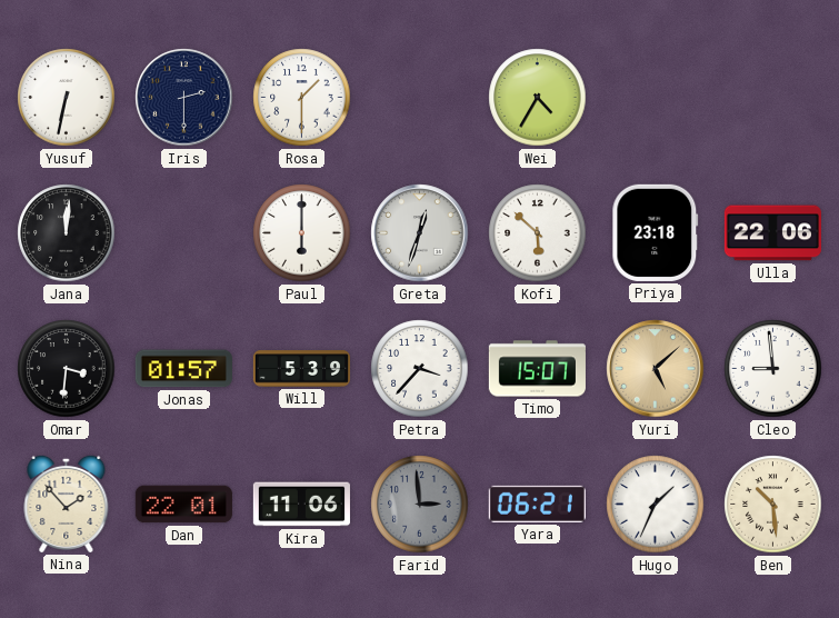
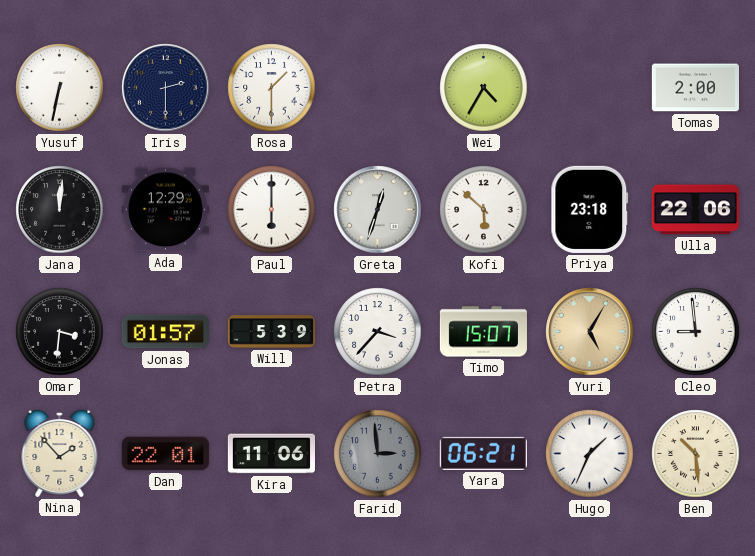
Tomas: none -> 2:00
Ada: none -> 12:29
Yuri: 5:08 -> 5:05
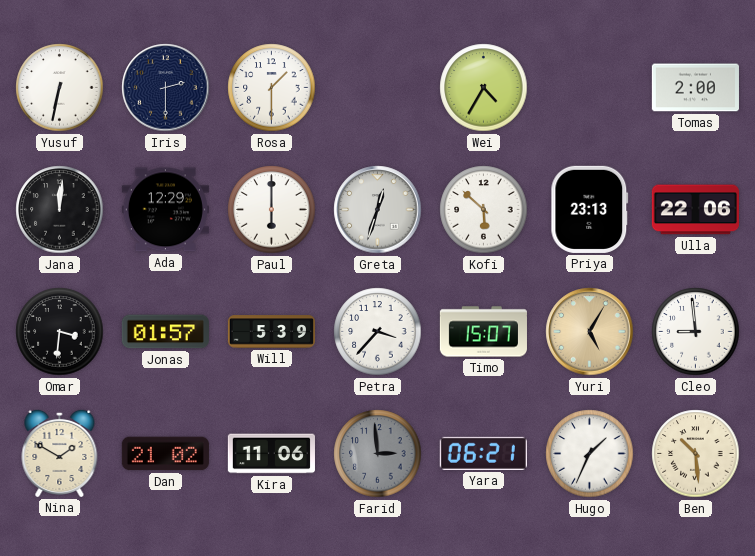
Priya: 23:18 -> 23:13
Nina: 1:53 -> 1:50
Dan: 22:01 -> 21:02
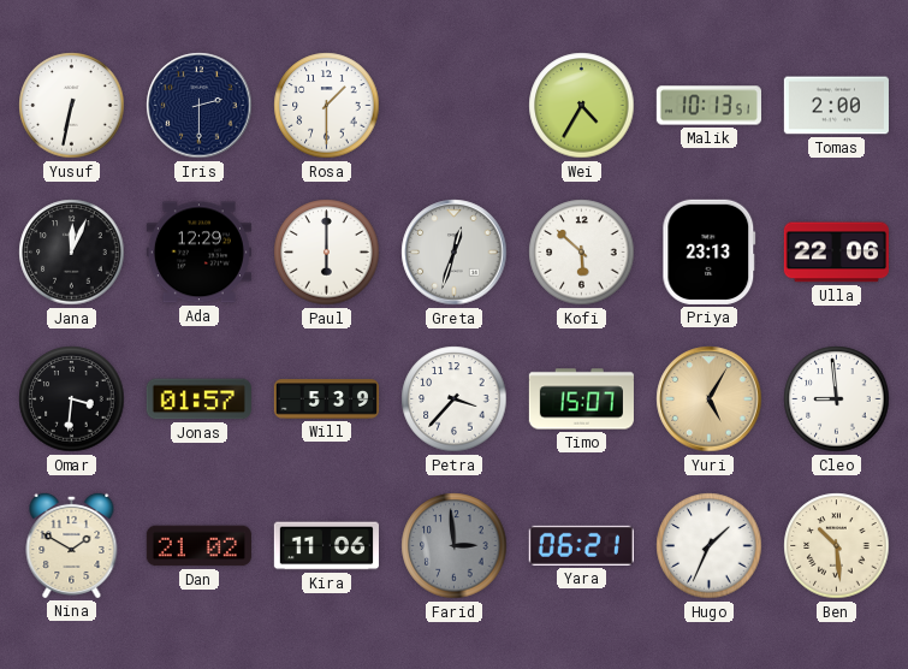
Malik: none -> 10:13
Jana: 12:01 -> 12:04
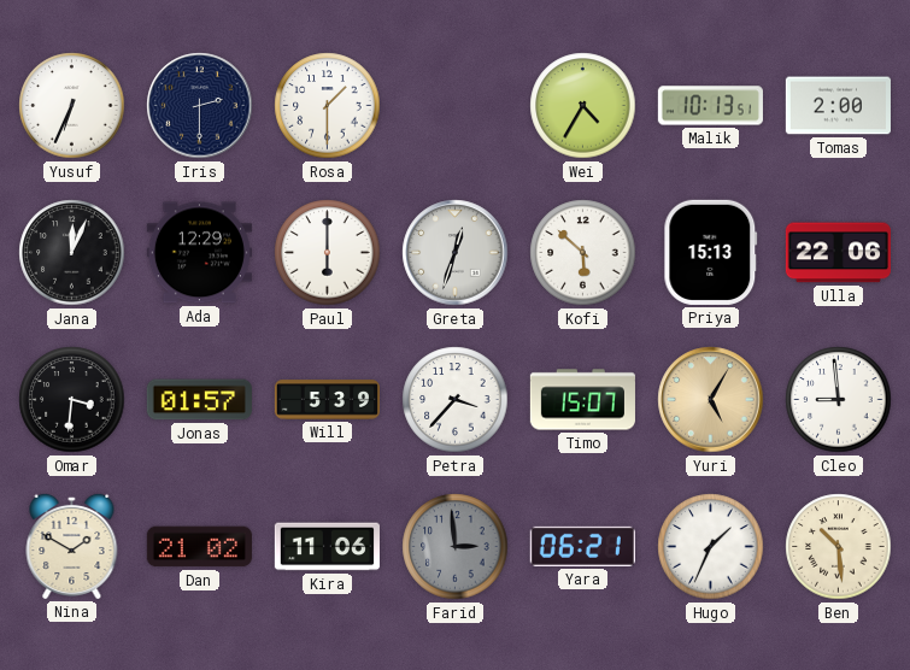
Yusuf: 6:32 -> 6:34
Priya: 23:13 -> 15:13
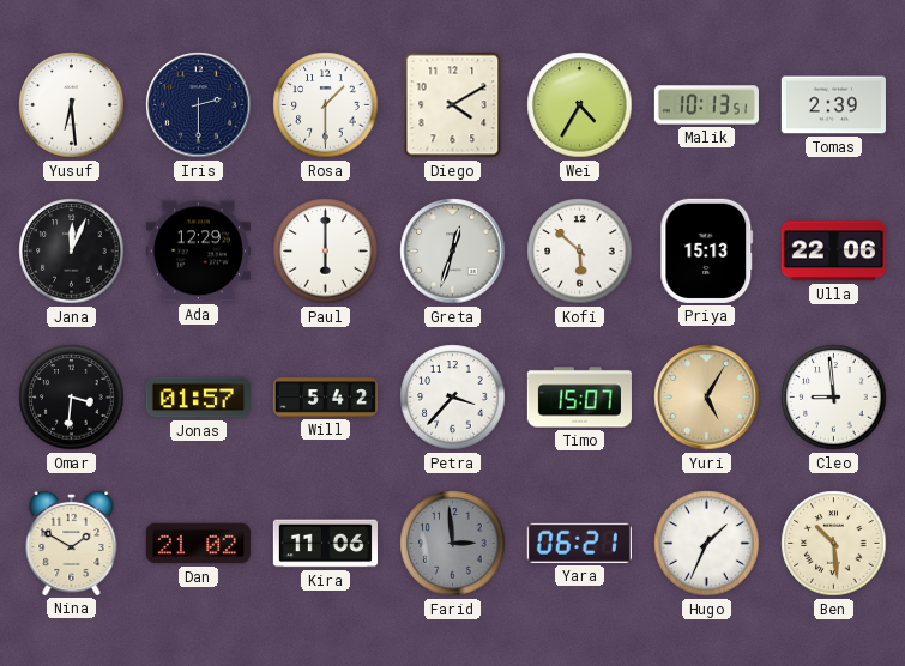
Yusuf: 6:34 -> 6:29
Diego: none -> 4:10
Tomas: 2:00 -> 2:39
Will: 5:39 -> 5:42
